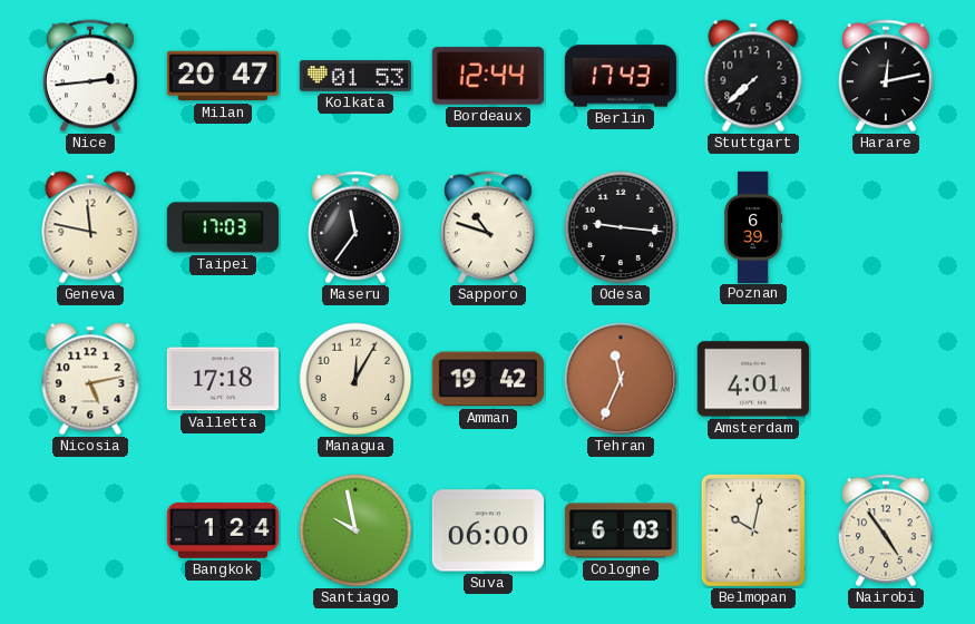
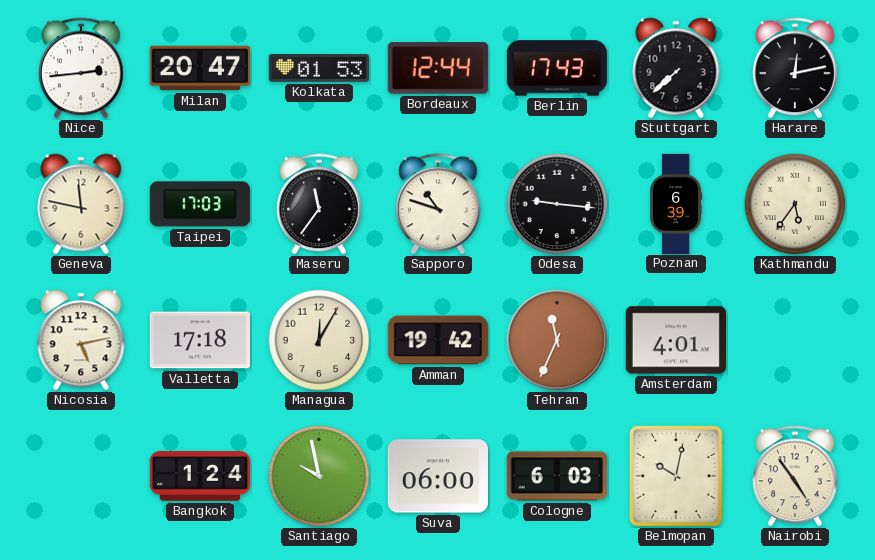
Kathmandu: none -> 5:36
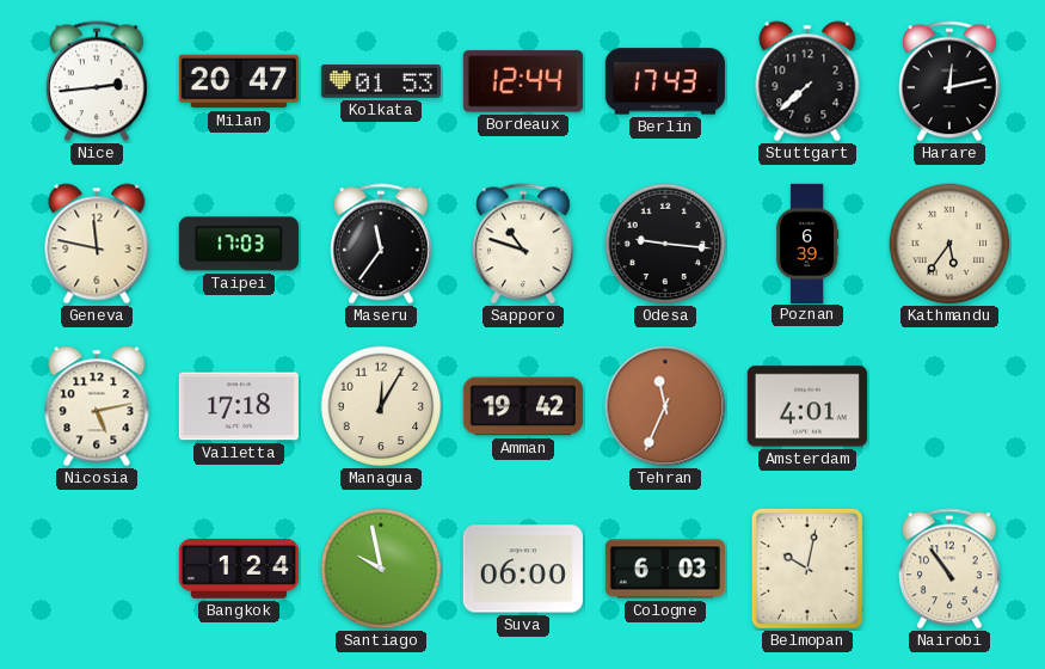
Nairobi: 4:54 -> 10:54
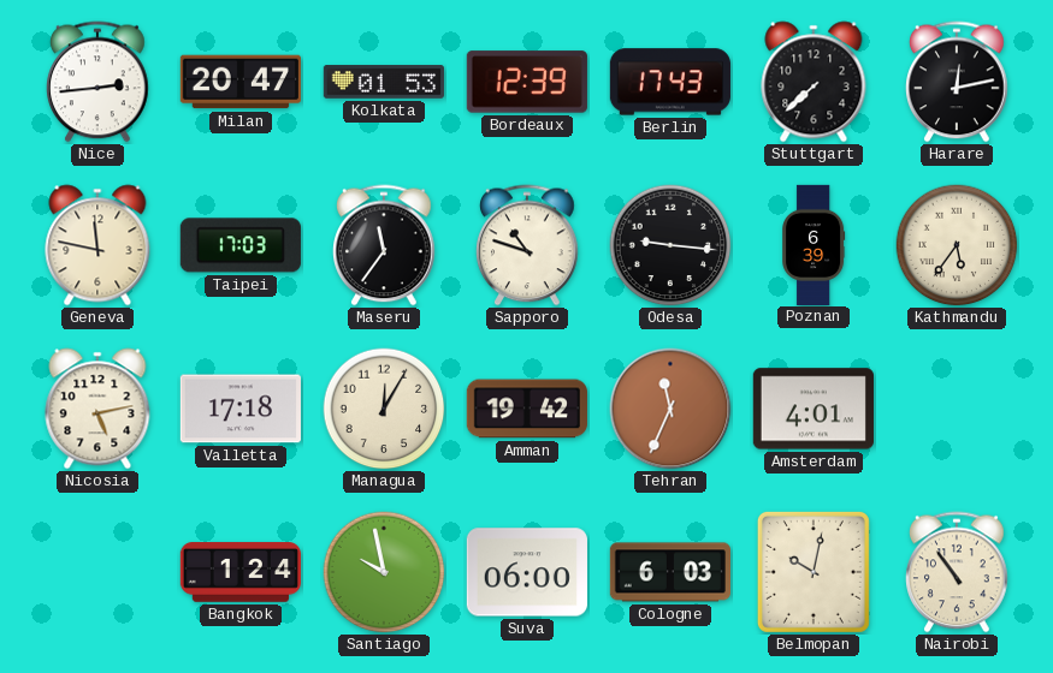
Bordeaux: 12:44 -> 12:39
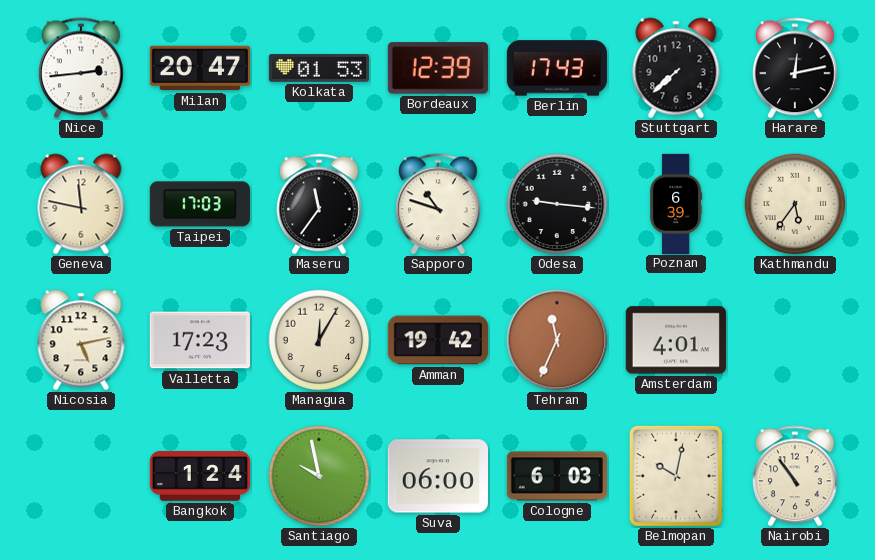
Valletta: 17:18 -> 17:23
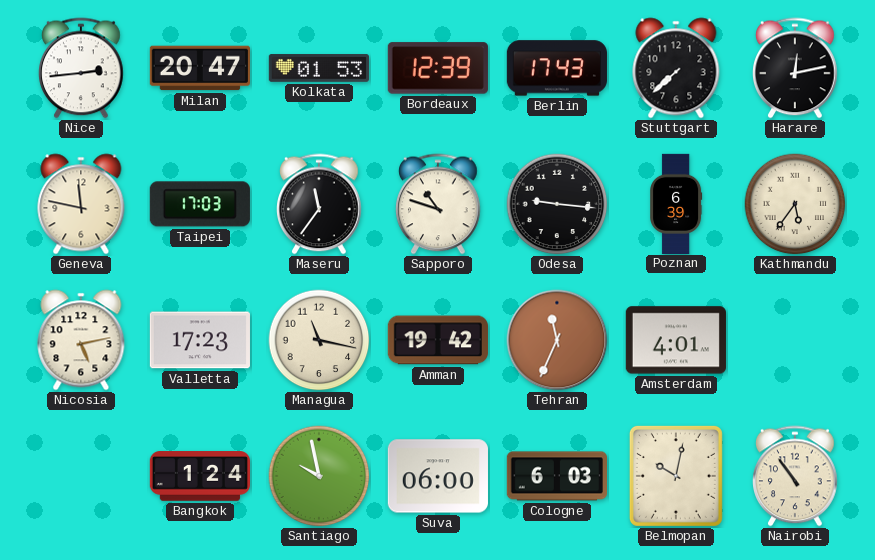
Managua: 12:05 -> 11:17
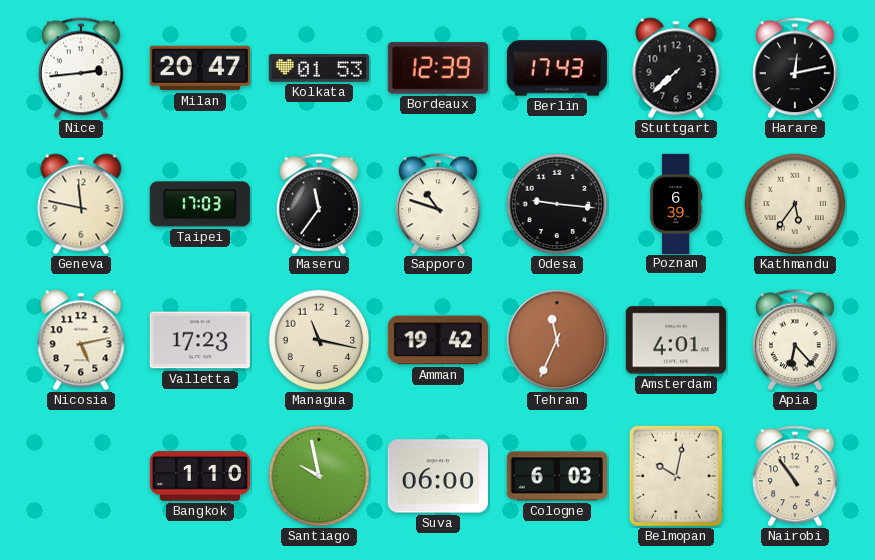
Apia: none -> 6:23
Bangkok: 1:24 -> 1:10
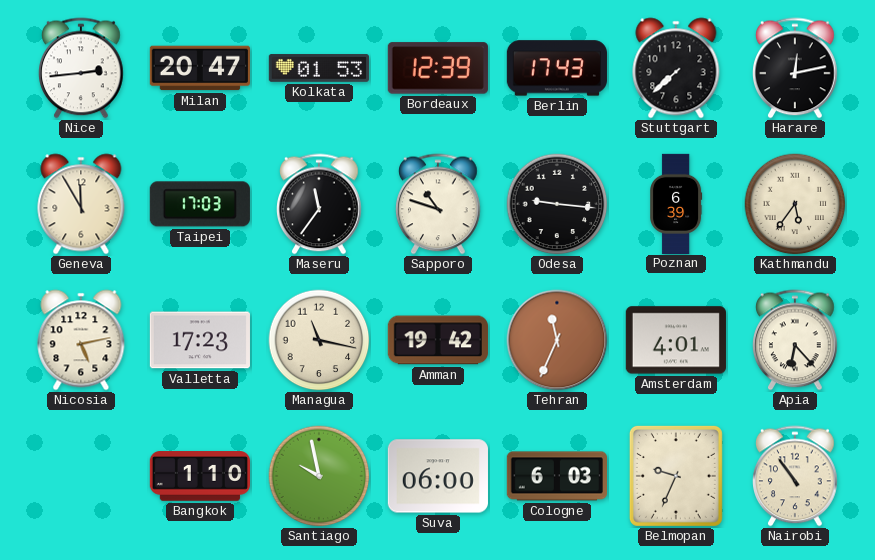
Geneva: 11:47 -> 11:55
Belmopan: 10:02 -> 9:34
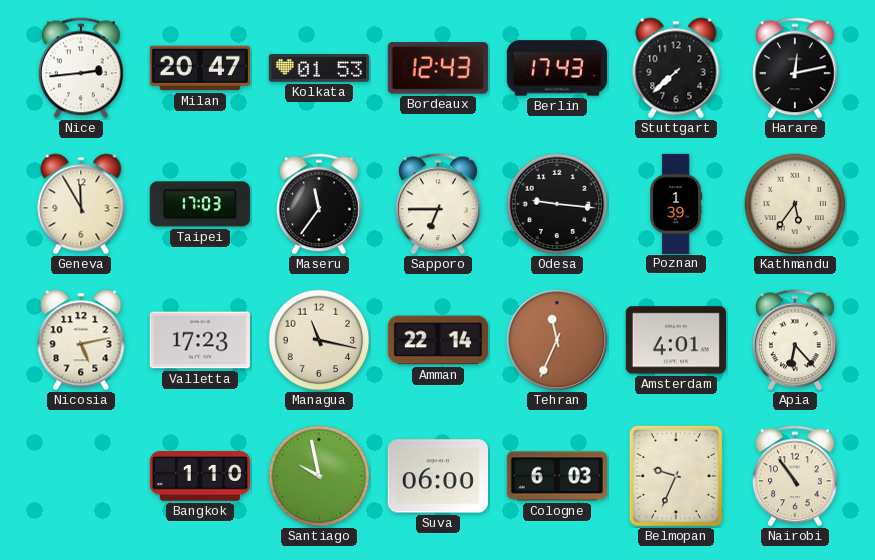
Bordeaux: 12:39 -> 12:43
Sapporo: 10:48 -> 6:45
Poznan: 6:39 -> 1:39
Amman: 19:42 -> 22:14
